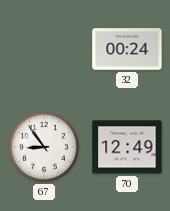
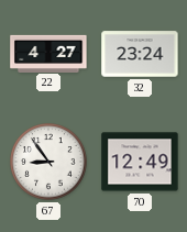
22: none -> 4:27
32: 00:24 -> 23:24
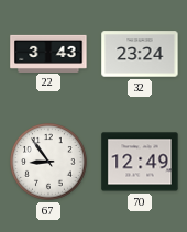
22: 4:27 -> 3:43
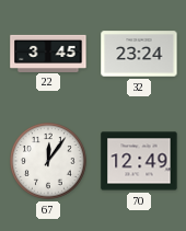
22: 3:43 -> 3:45
67: 8:54 -> 12:06
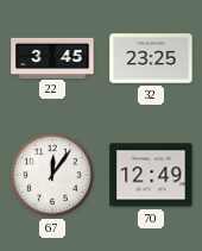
32: 23:24 -> 23:25
